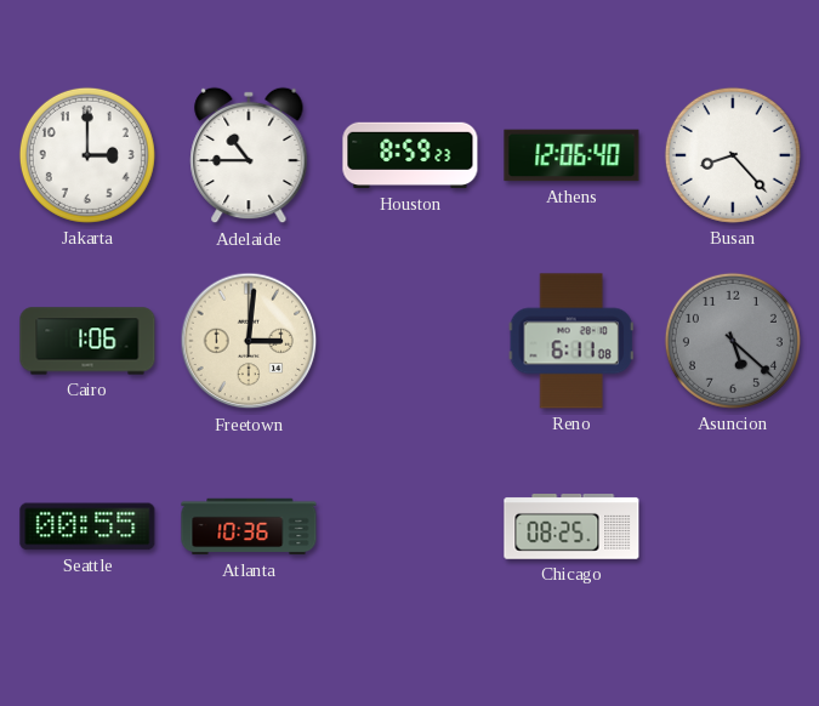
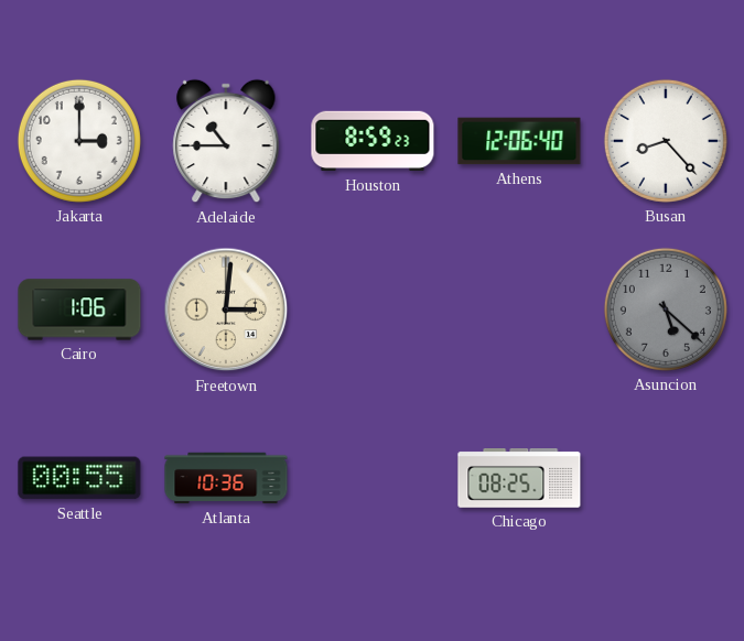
Reno: 6:11 -> none
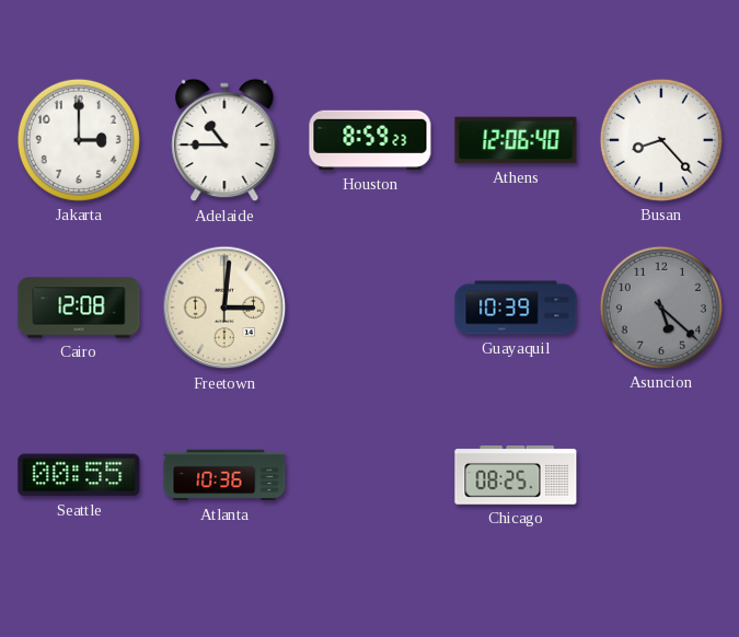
Cairo: 1:06 -> 12:08
Guayaquil: none -> 10:39
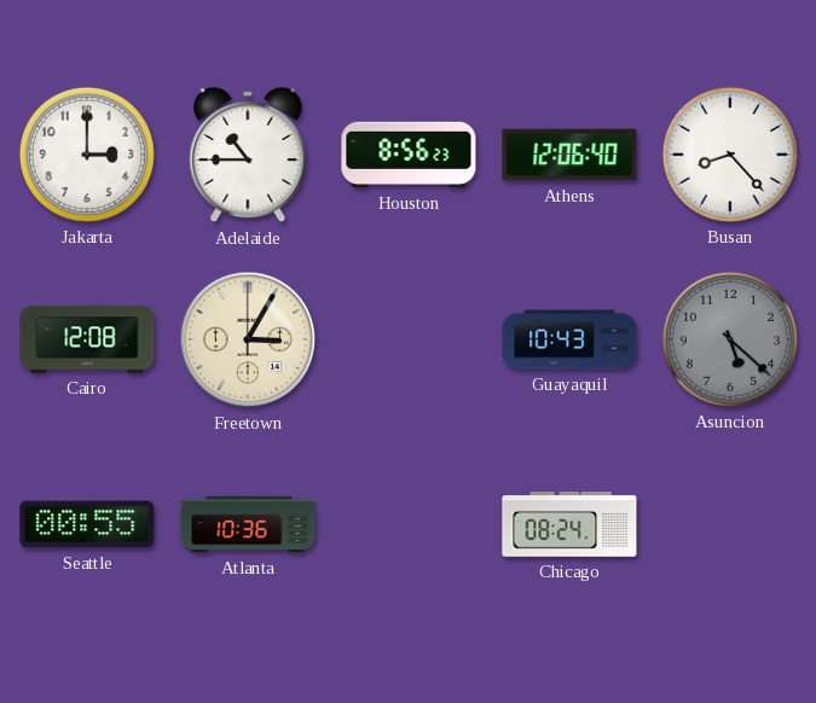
Houston: 8:59 -> 8:56
Freetown: 3:01 -> 3:05
Guayaquil: 10:39 -> 10:43
Chicago: 08:25 -> 08:24
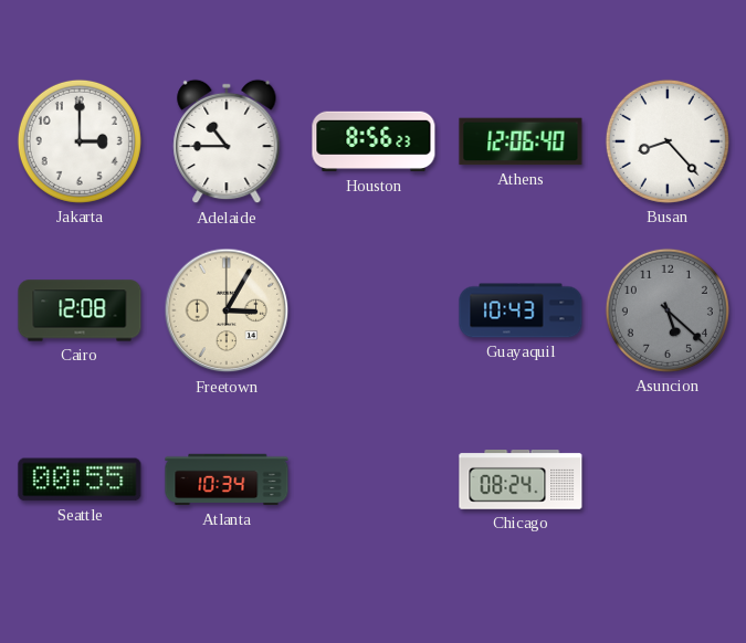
Atlanta: 10:36 -> 10:34
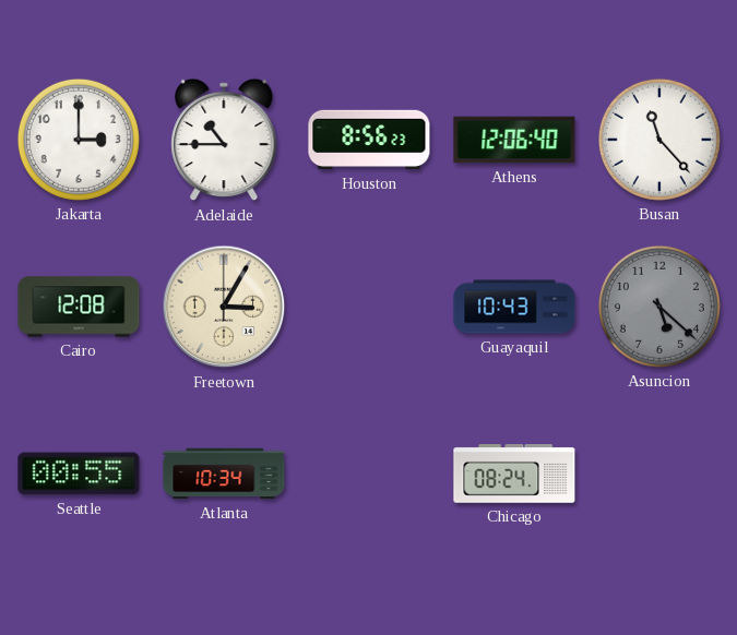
Busan: 8:23 -> 11:23
